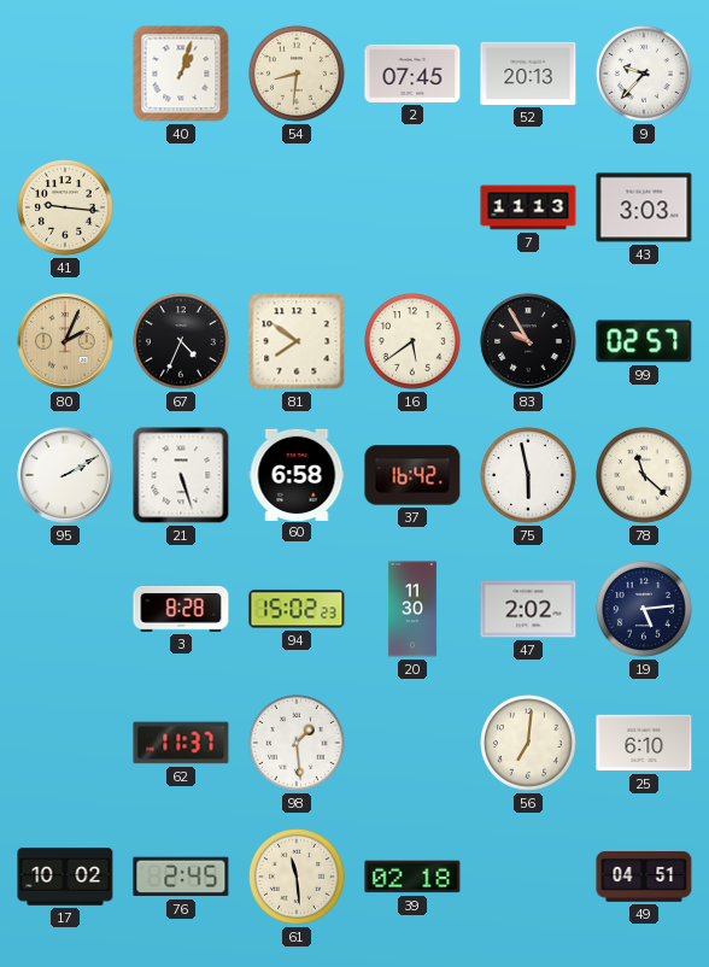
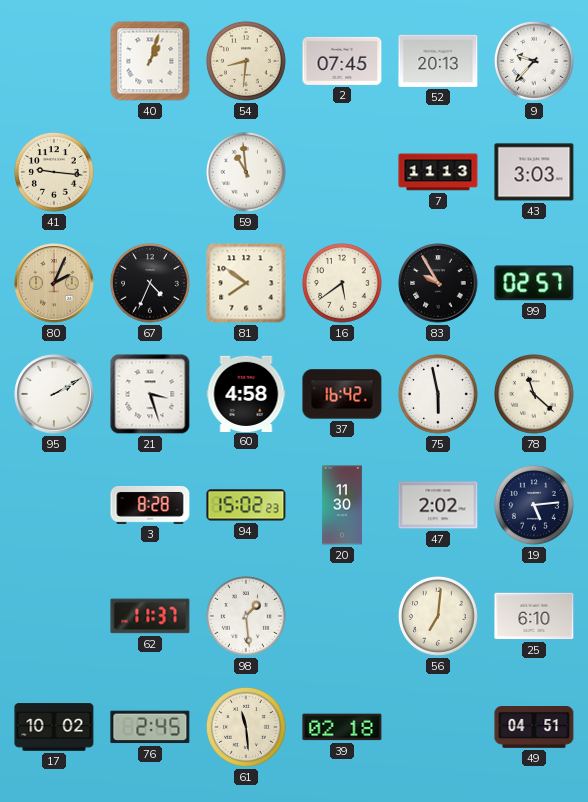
59: none -> 10:59
21: 5:27 -> 3:27
60: 6:58 -> 4:58
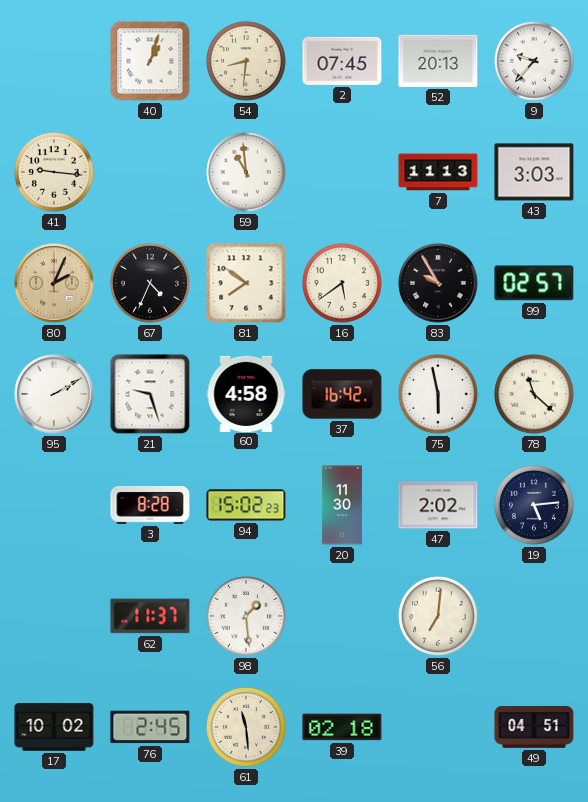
21: 3:27 -> 9:27
25: 6:10 -> none
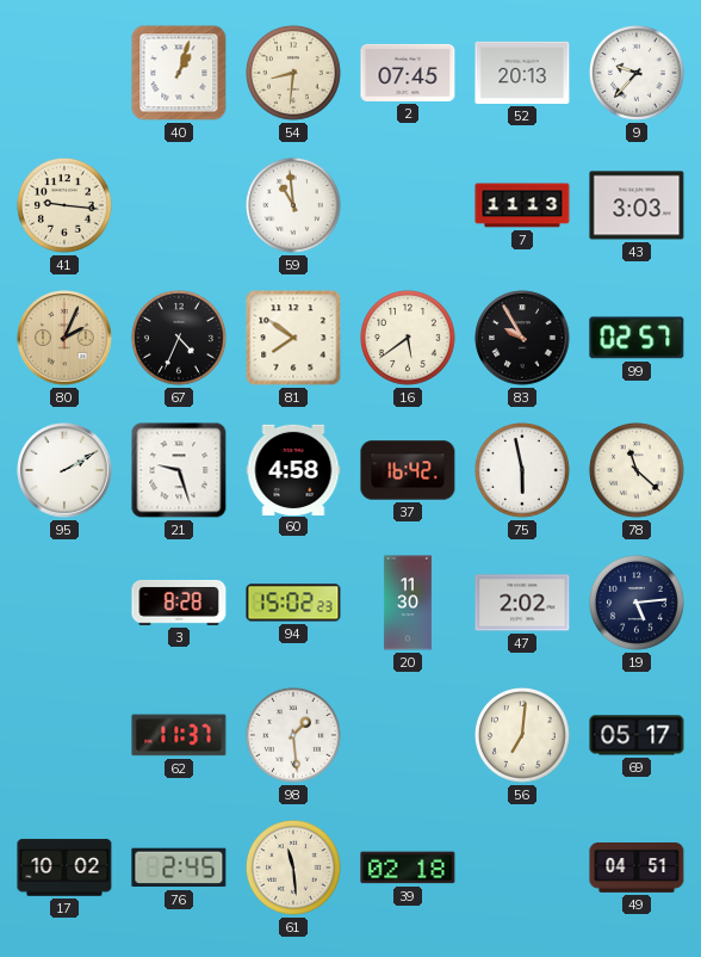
69: none -> 05:17
